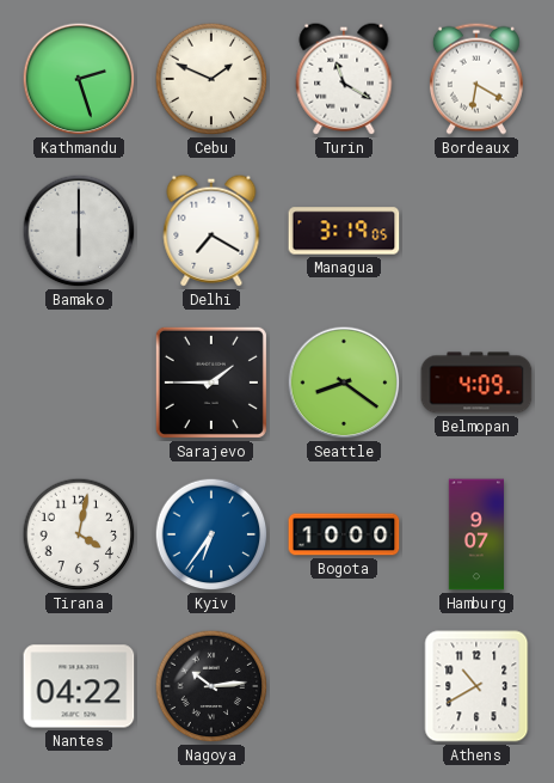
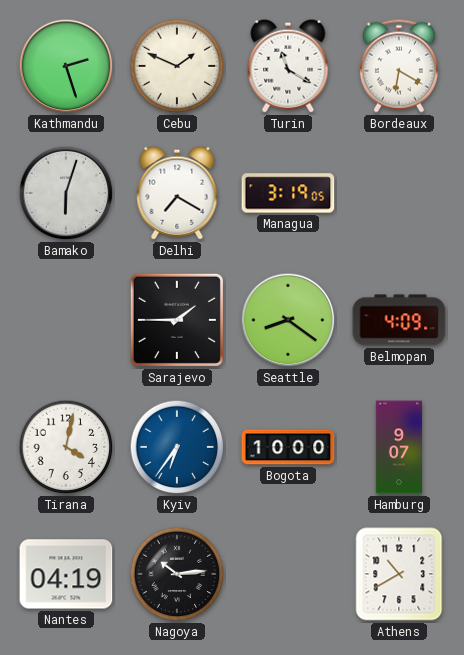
Bamako: 6:00 -> 6:03
Nantes: 04:22 -> 04:19
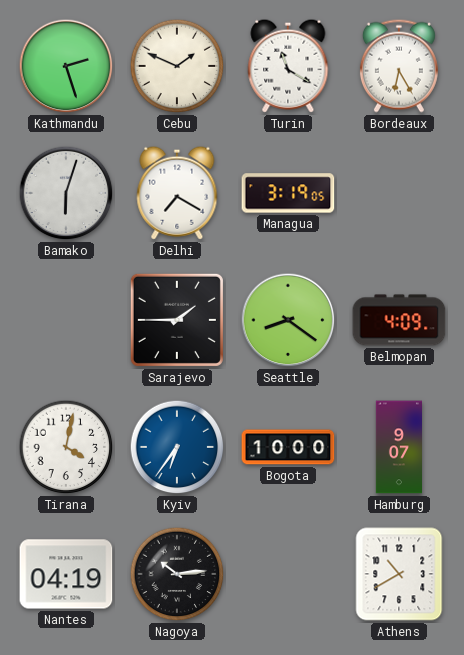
Bordeaux: 6:20 -> 6:25
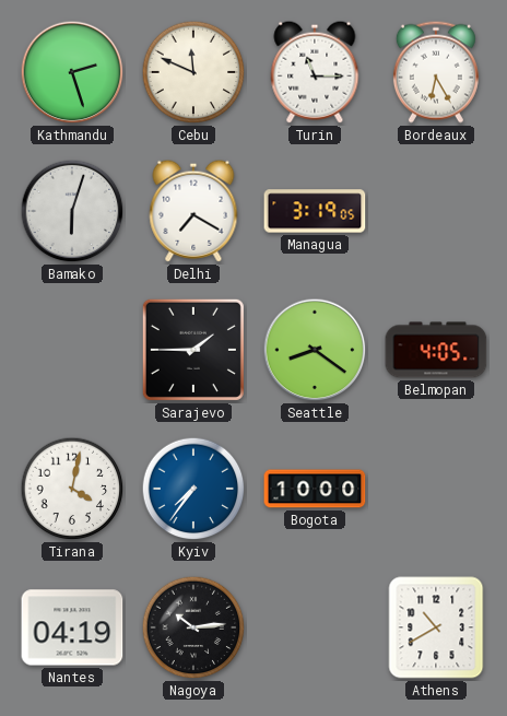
Cebu: 1:49 -> 11:49
Turin: 11:20 -> 11:15
Belmopan: 4:09 -> 4:05
Kyiv: 6:36 -> 7:36
Hamburg: 9:07 -> none
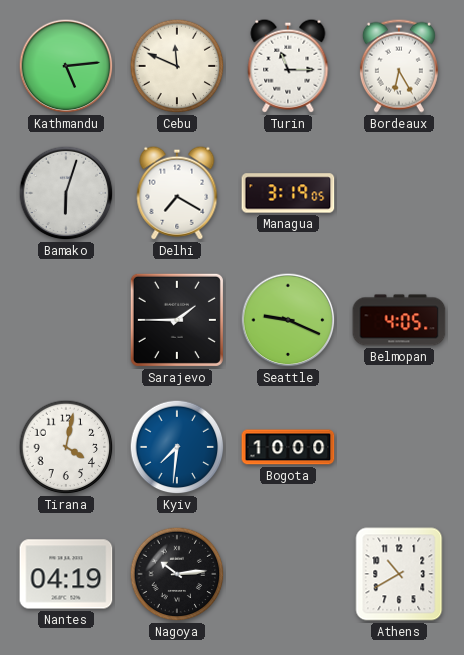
Kathmandu: 2:27 -> 5:14
Seattle: 8:21 -> 9:19
Kyiv: 7:36 -> 7:31
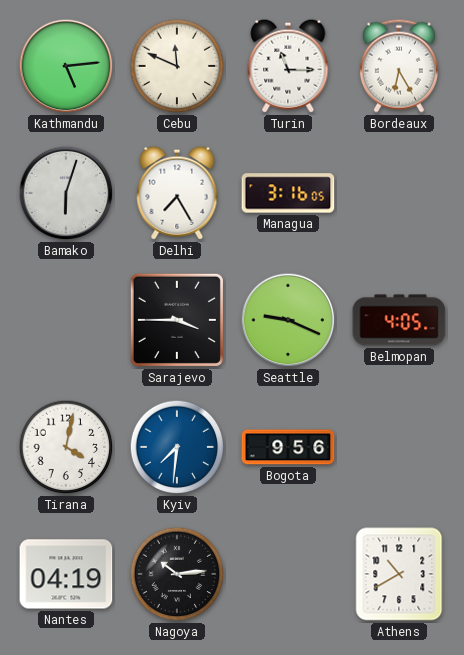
Delhi: 7:20 -> 7:25
Managua: 3:19 -> 3:16
Sarajevo: 1:45 -> 3:45
Bogota: 10:00 -> 9:56
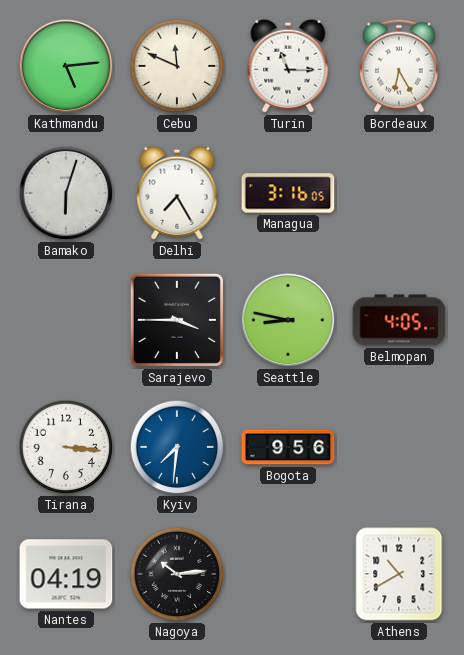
Seattle: 9:19 -> 8:47
Tirana: 4:02 -> 3:16
